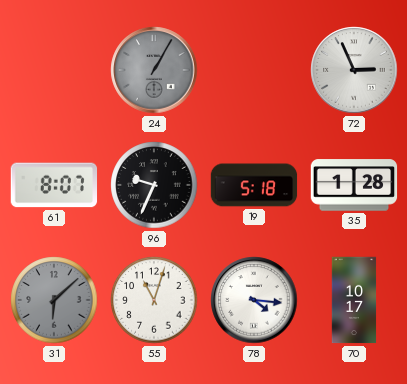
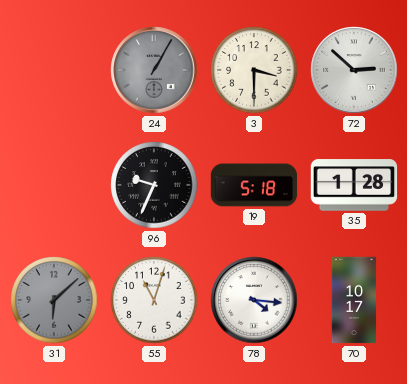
3: none -> 3:30
72: 2:56 -> 2:52
61: 8:07 -> none
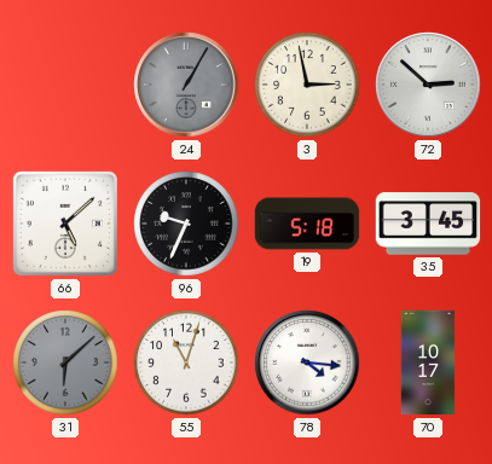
3: 3:30 -> 2:58
66: none -> 5:08
35: 1:28 -> 3:45
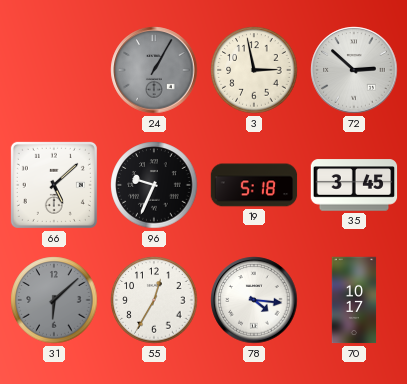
55: 11:03 -> 12:35
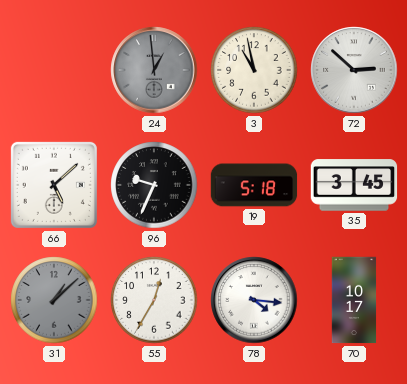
24: 1:05 -> 12:59
3: 2:58 -> 10:58
31: 6:08 -> 1:08
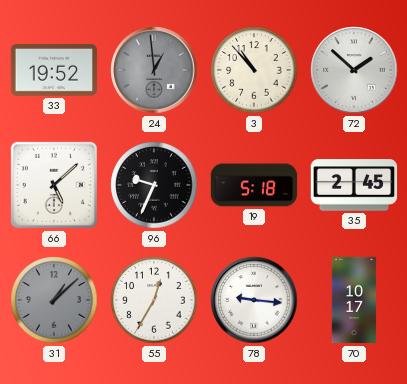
33: none -> 19:52
3: 10:58 -> 10:53
72: 2:52 -> 1:52
35: 3:45 -> 2:45
78: 4:16 -> 9:16
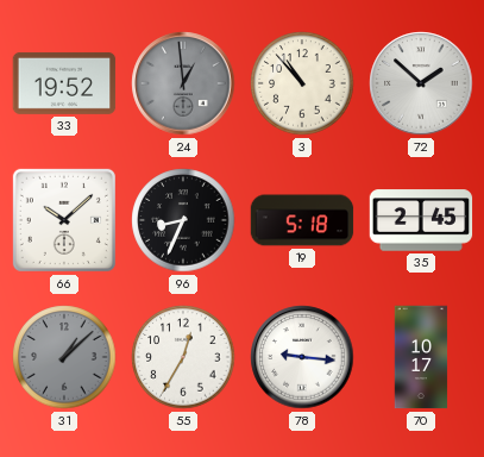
66: 5:08 -> 10:08
96: 9:34 -> 8:34
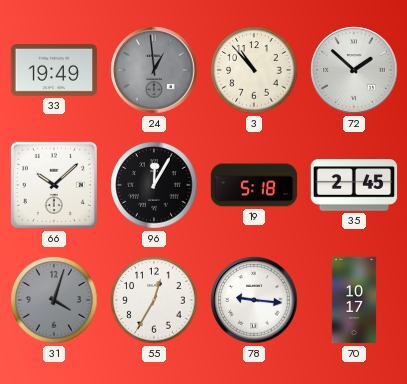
33: 19:52 -> 19:49
96: 8:34 -> 12:05
31: 1:08 -> 4:03
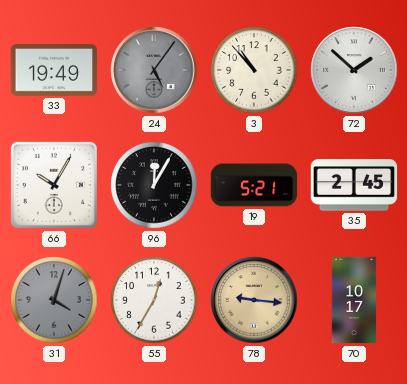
24: 12:59 -> 5:06
66: 10:08 -> 10:05
19: 5:18 -> 5:21
78 dial: white -> champagne
